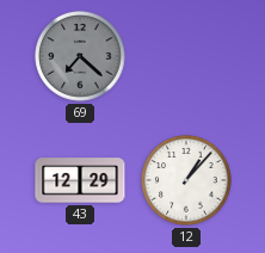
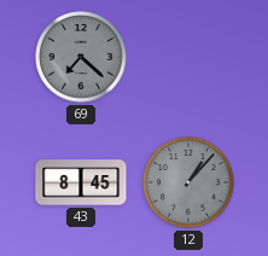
43: 12:29 -> 8:45
12 dial: white -> grey
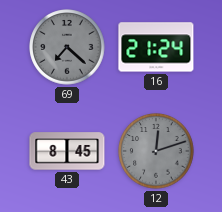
16: none -> 21:24
12: 1:07 -> 12:12
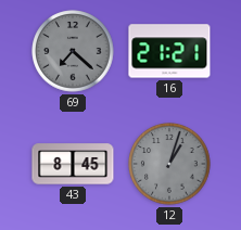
16: 21:24 -> 21:21
12: 12:12 -> 1:03
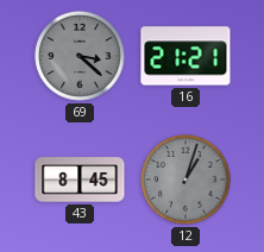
69: 7:22 -> 3:22
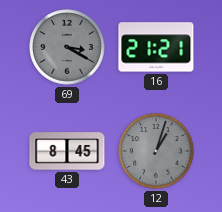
69: 3:22 -> 3:20
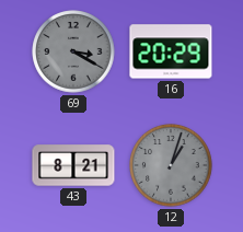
16: 21:21 -> 20:29
43: 8:45 -> 8:21
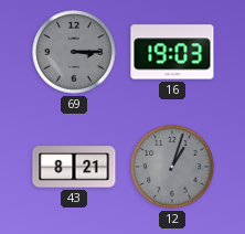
69: 3:20 -> 3:15
16: 20:29 -> 19:03
